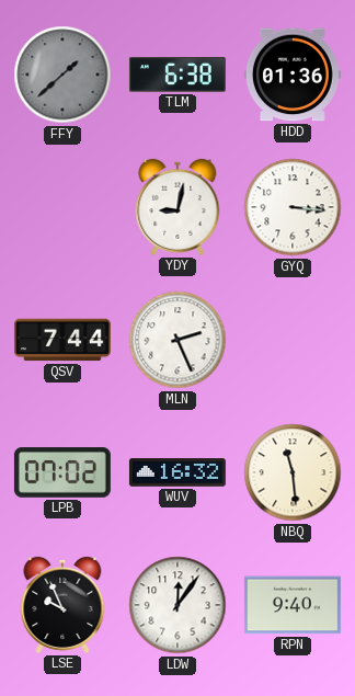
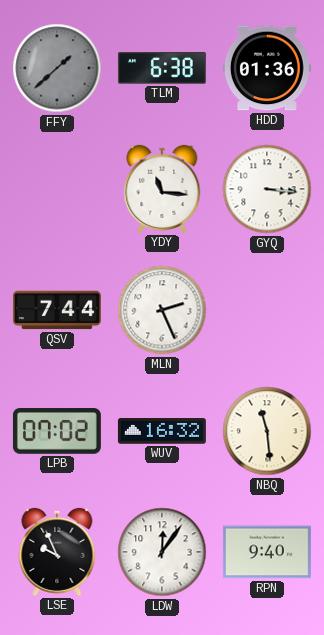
YDY: 9:02 -> 11:16
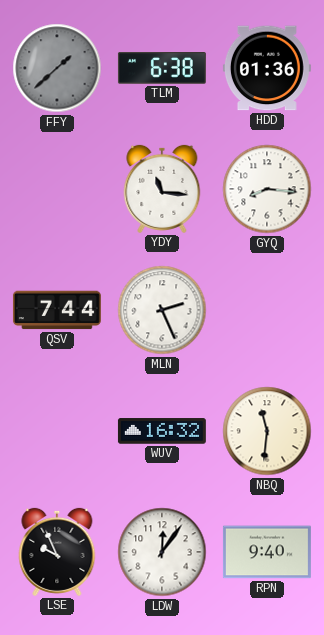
GYQ: 3:16 -> 8:16
LPB: 07:02 -> none
NBQ: 11:29 -> 11:31
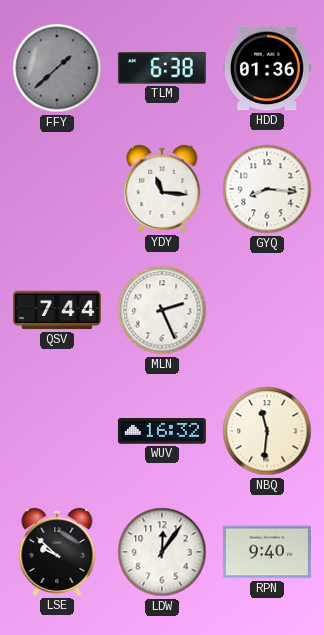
LSE: 9:56 -> 9:52
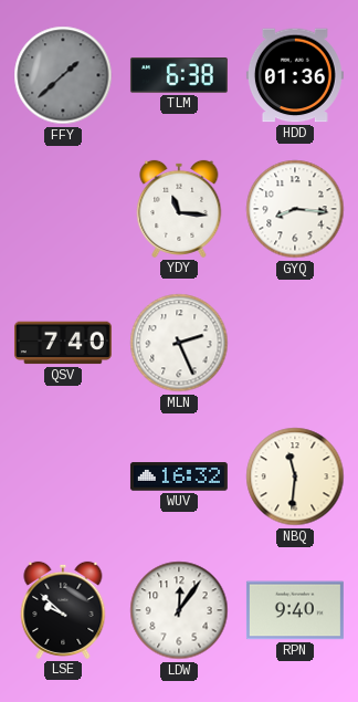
QSV: 7:44 -> 7:40
